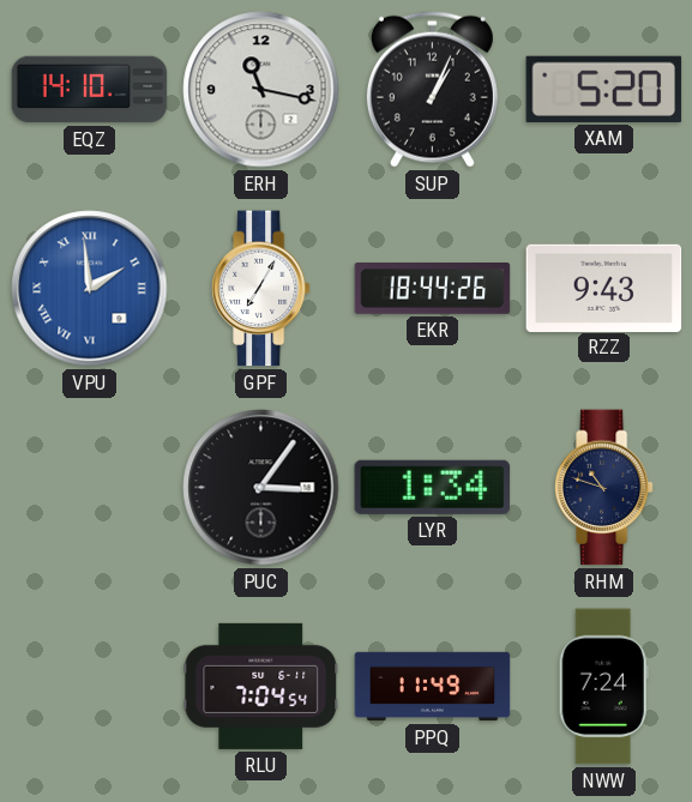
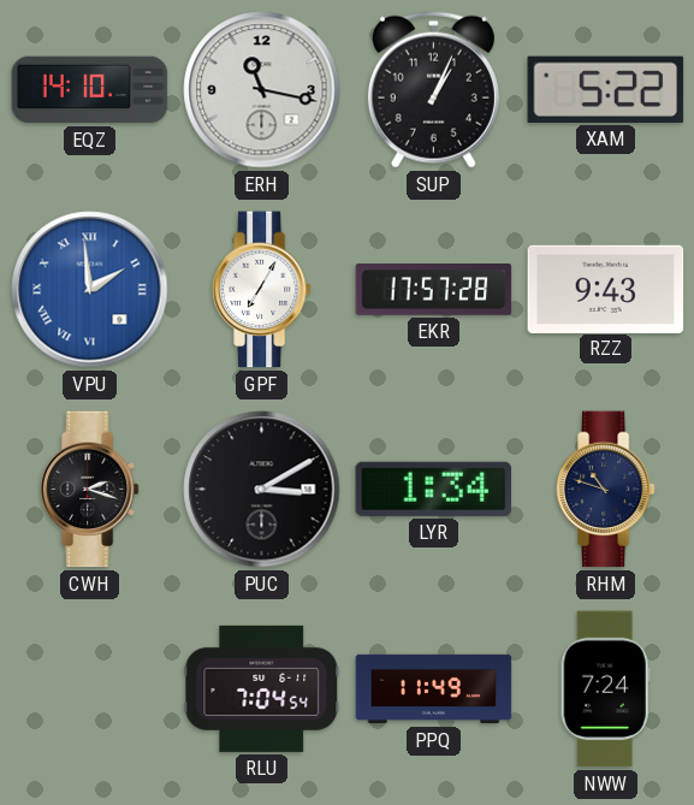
XAM: 5:20 -> 5:22
EKR: 18:44 -> 17:57
CWH: none -> 2:18
PUC: 3:06 -> 3:10
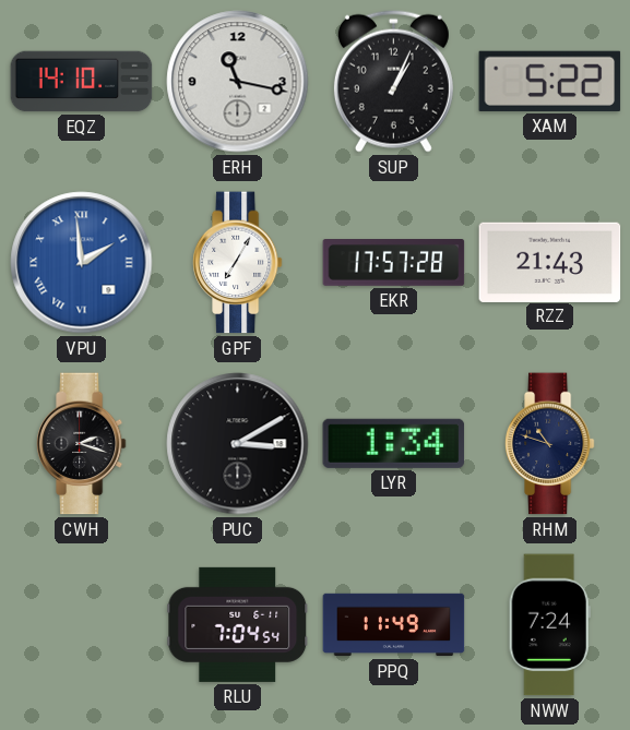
RZZ: 9:43 -> 21:43
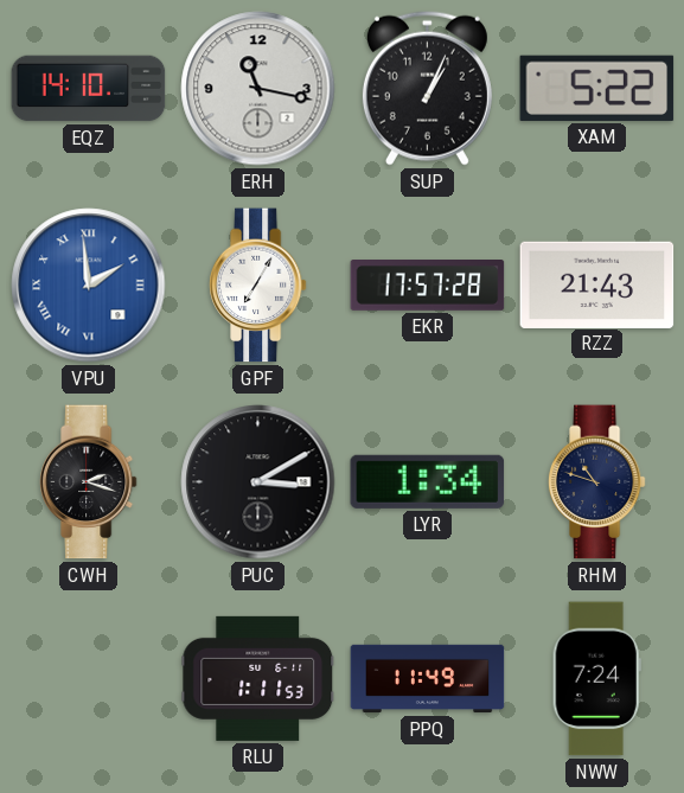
RLU: 7:04 -> 1:11
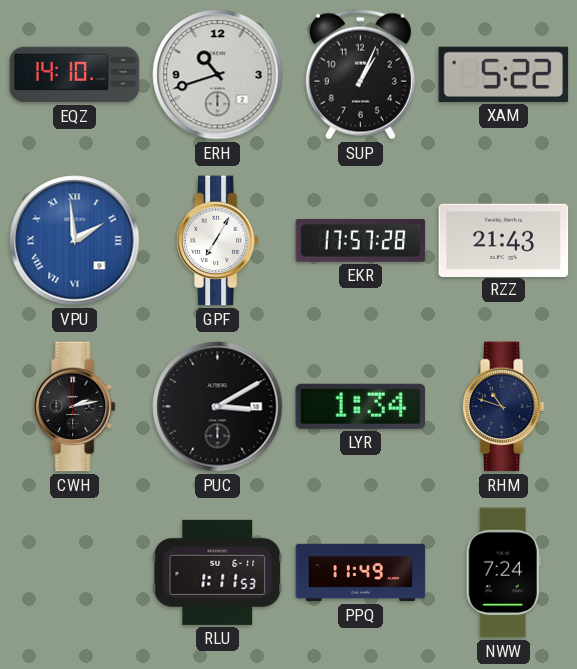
ERH: 11:17 -> 10:42
CWH: 2:18 -> 2:13
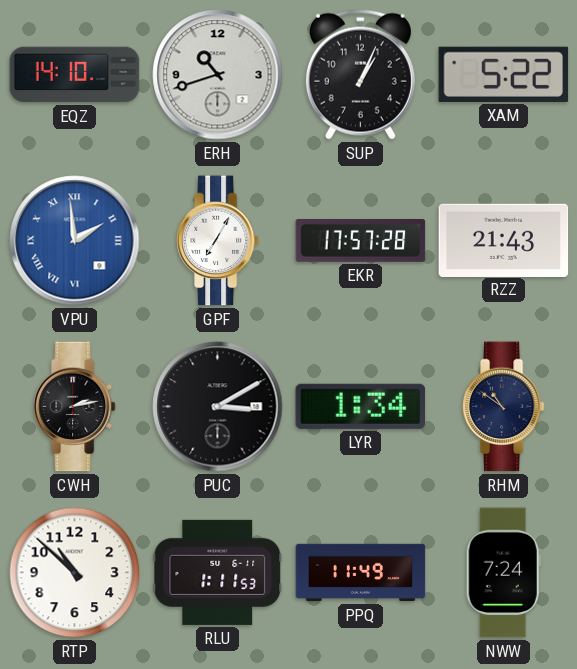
RHM: 10:48 -> 10:51
RTP: none -> 10:52
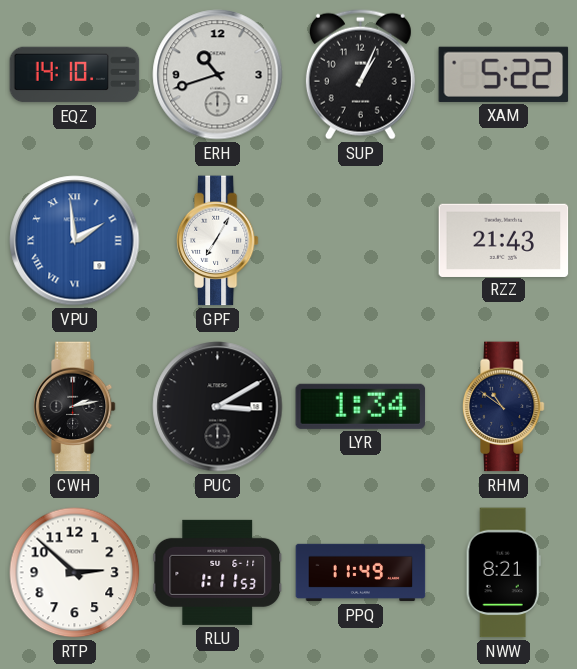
EKR: 17:57 -> none
RTP: 10:52 -> 2:52
NWW: 7:24 -> 8:21
